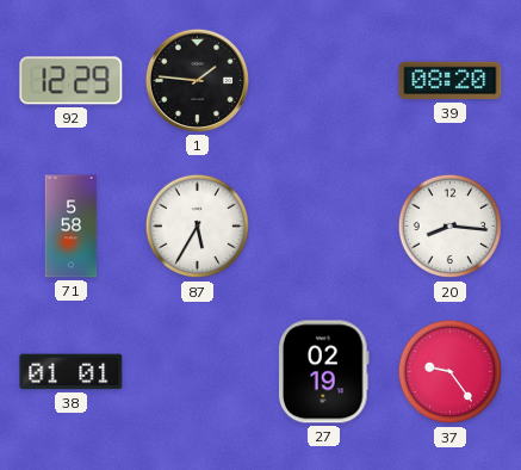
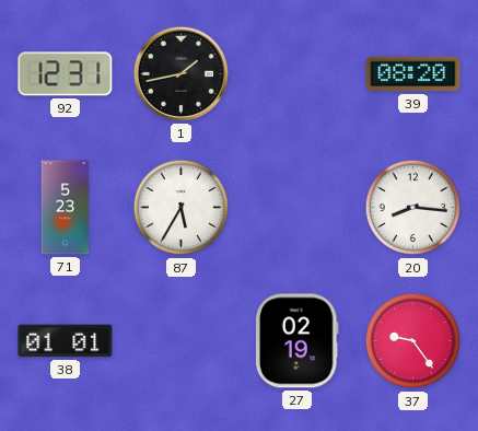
92: 12:29 -> 12:31
1: 1:46 -> 1:43
71: 5:58 -> 5:23
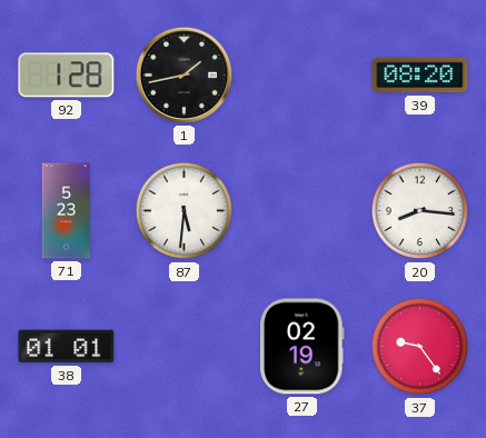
92: 12:31 -> 1:28
87: 5:35 -> 5:31
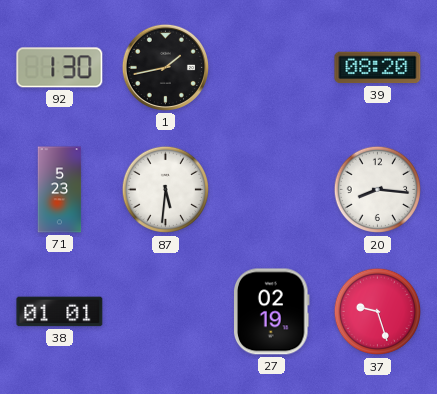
92: 1:28 -> 1:30
37: 9:24 -> 9:27
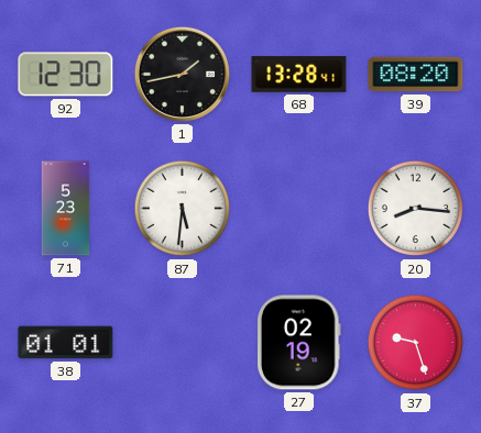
92: 1:30 -> 12:30
68: none -> 13:28
